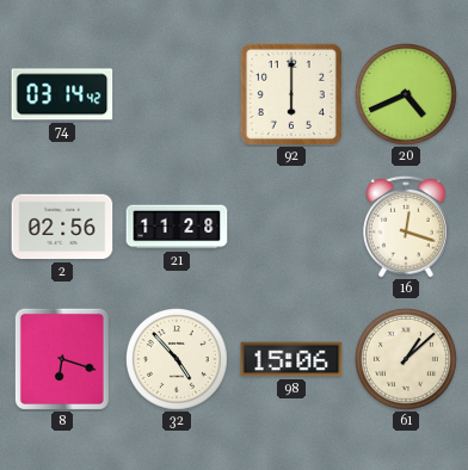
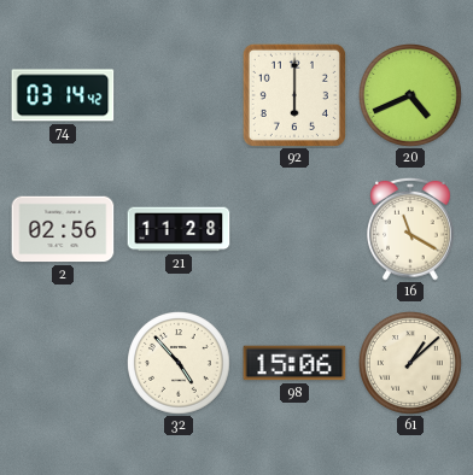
16: 12:18 -> 11:20
8: 6:18 -> none
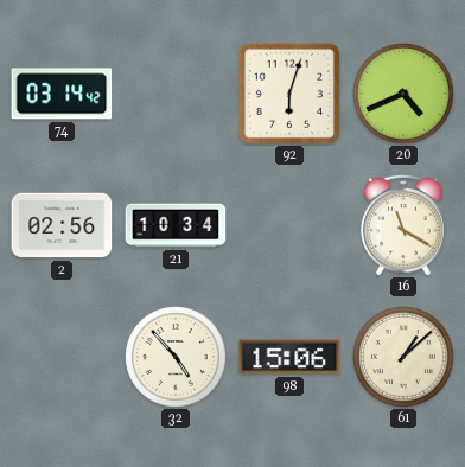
92: 6:00 -> 6:03
21: 11:28 -> 10:34
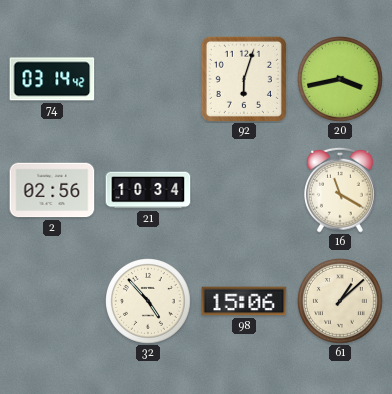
20: 4:41 -> 3:43
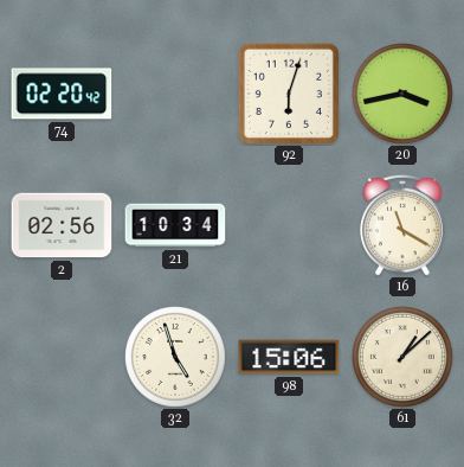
74: 03:14 -> 02:20
32: 4:53 -> 4:57
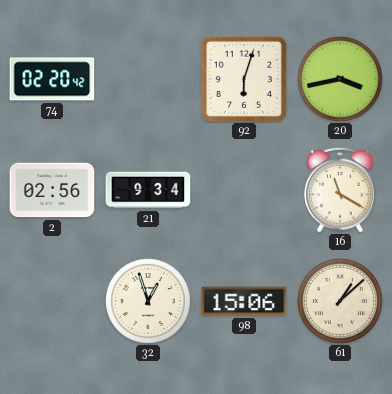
21: 10:34 -> 9:34
32: 4:57 -> 12:57
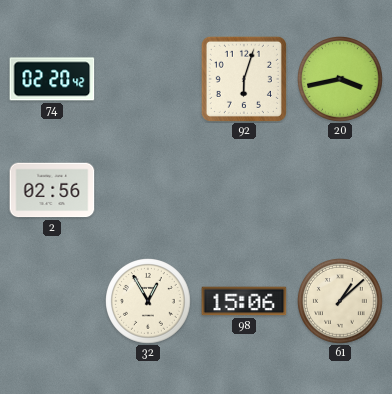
21: 9:34 -> none
16: 11:20 -> none
32: 12:57 -> 12:55
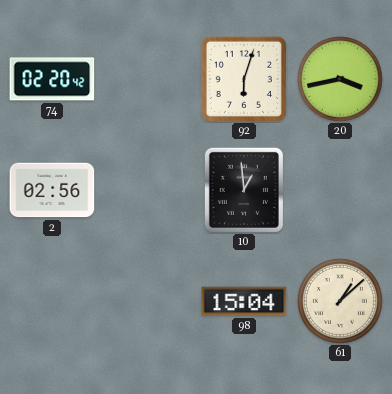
10: none -> 12:59
32: 12:55 -> none
98: 15:06 -> 15:04
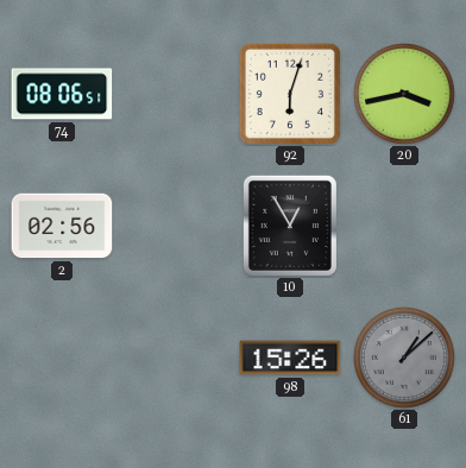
74: 02:20 -> 08:06
10: 12:59 -> 12:55
98: 15:04 -> 15:26
61 dial: cream -> grey
